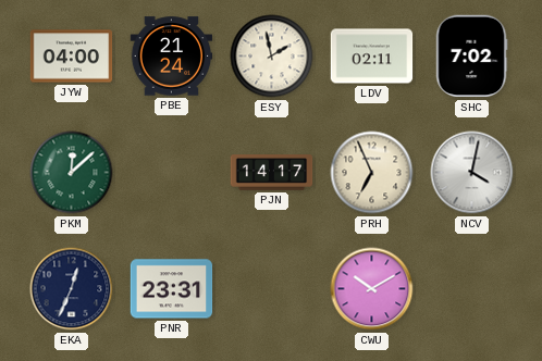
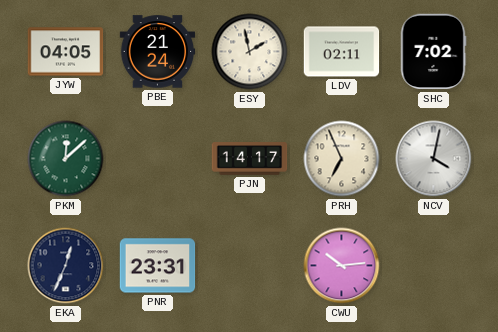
JYW: 04:00 -> 04:05
CWU: 10:10 -> 10:14
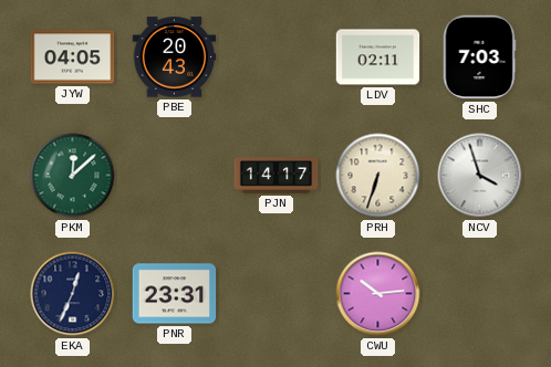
PBE: 21:24 -> 20:43
ESY: 1:58 -> none
SHC: 7:02 -> 7:03
PRH: 6:56 -> 6:33
NCV: 4:02 -> 3:57
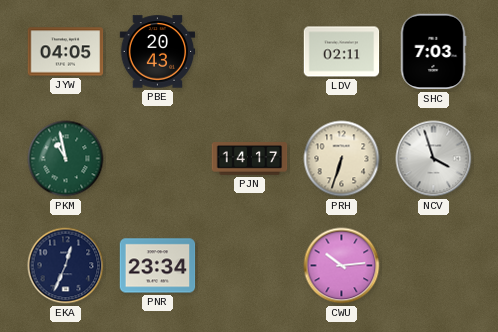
PKM: 12:08 -> 10:58
PNR: 23:31 -> 23:34
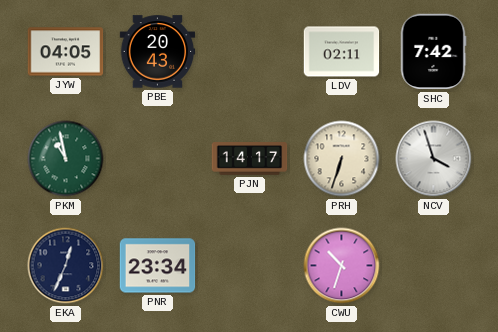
SHC: 7:03 -> 7:42
CWU: 10:14 -> 10:33
